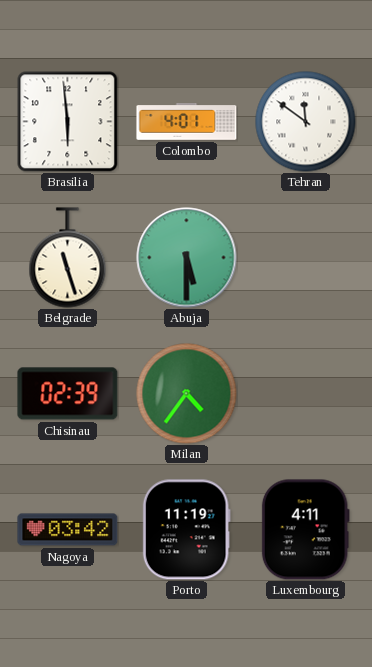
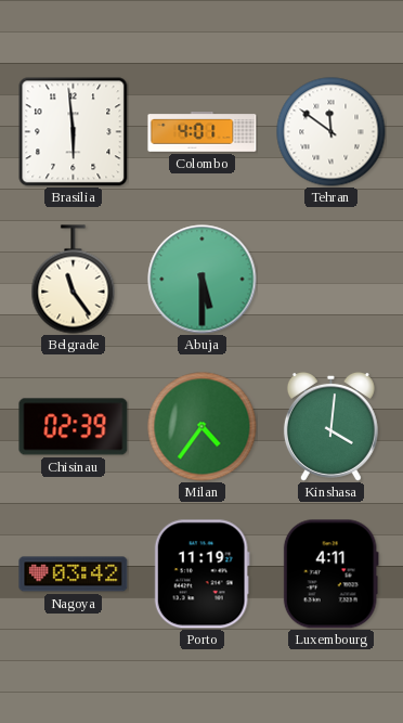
Belgrade: 11:27 -> 11:24
Kinshasa: none -> 4:01
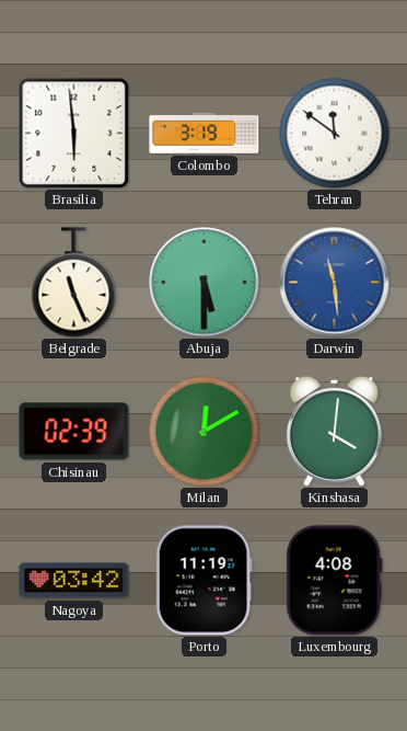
Colombo: 4:01 -> 3:19
Belgrade: 11:24 -> 11:26
Darwin: none -> 11:29
Milan: 4:36 -> 12:10
Luxembourg: 4:11 -> 4:08
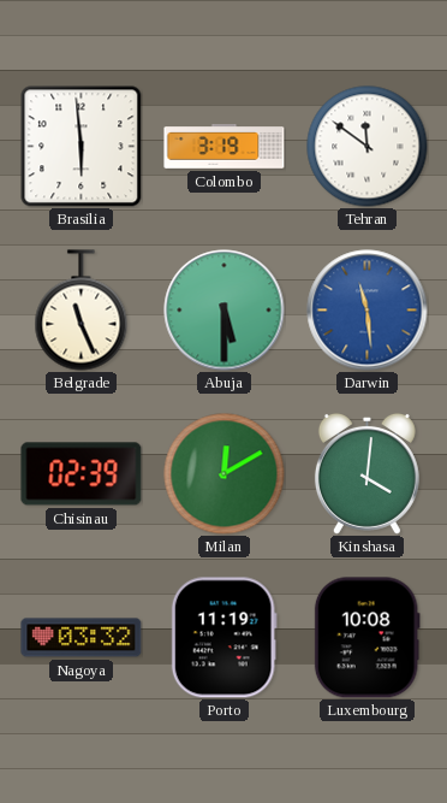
Nagoya: 03:42 -> 03:32
Luxembourg: 4:08 -> 10:08
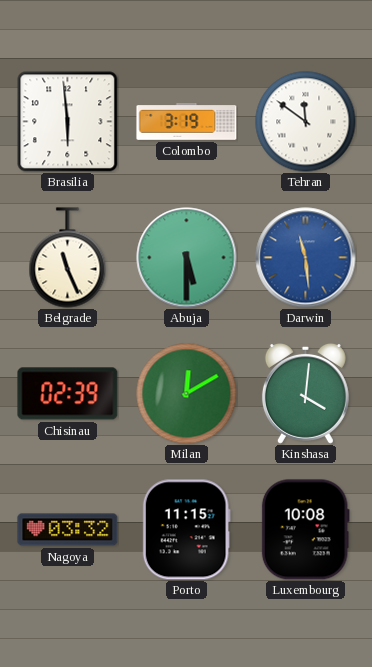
Porto: 11:19 -> 11:15
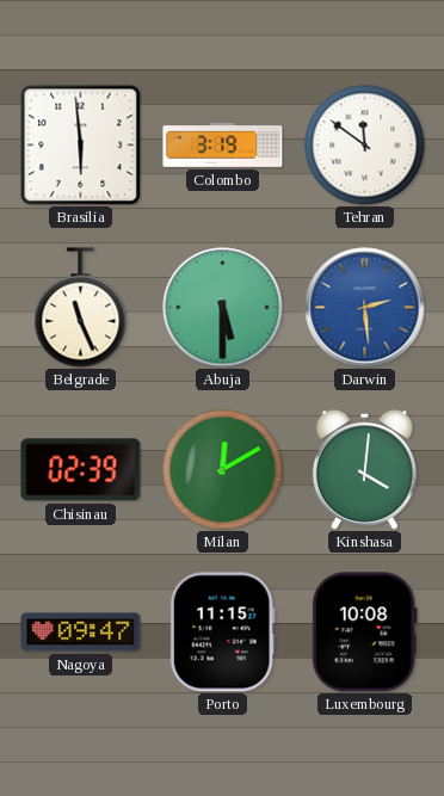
Darwin: 11:29 -> 2:29
Nagoya: 03:32 -> 09:47
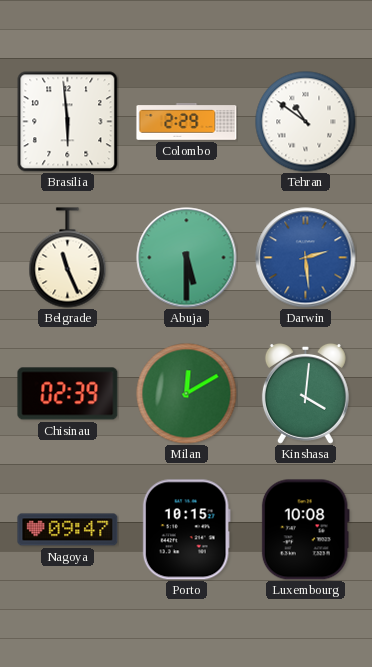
Colombo: 3:19 -> 2:29
Tehran: 11:51 -> 10:51
Porto: 11:15 -> 10:15
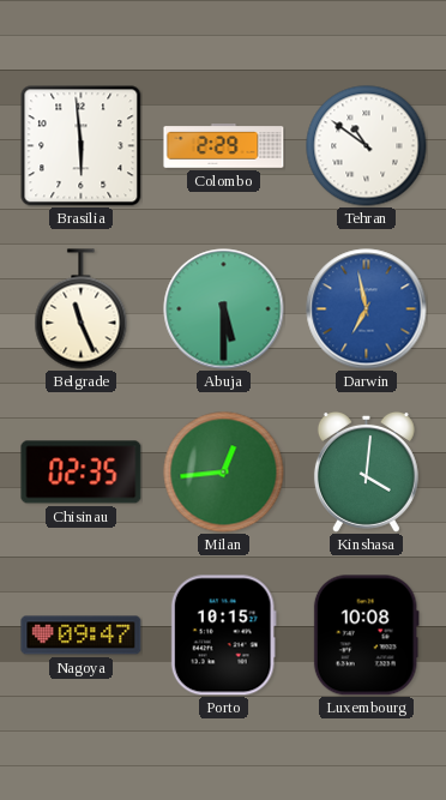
Darwin: 2:29 -> 6:58
Chisinau: 02:39 -> 02:35
Milan: 12:10 -> 12:44
